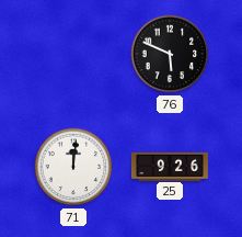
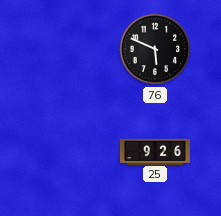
71: 12:01 -> none
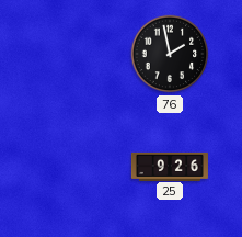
76: 5:49 -> 1:58
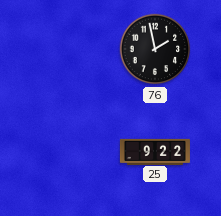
25: 9:26 -> 9:22
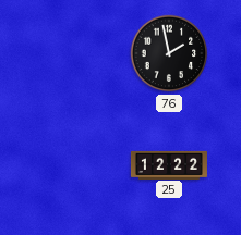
25: 9:22 -> 12:22
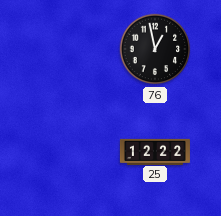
76: 1:58 -> 12:58
